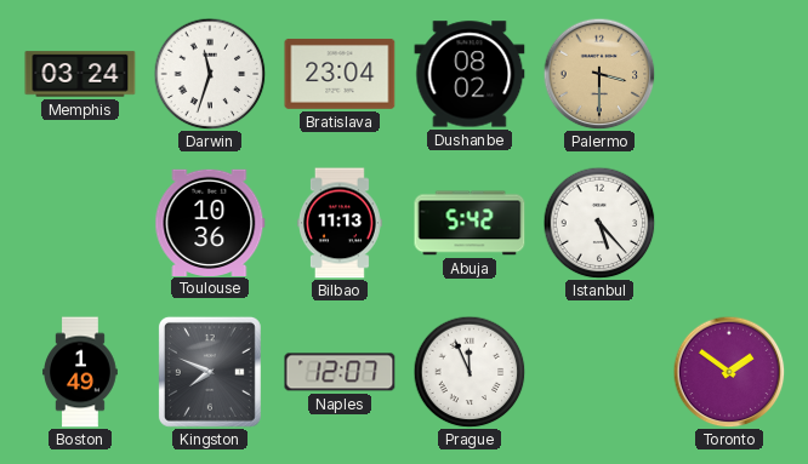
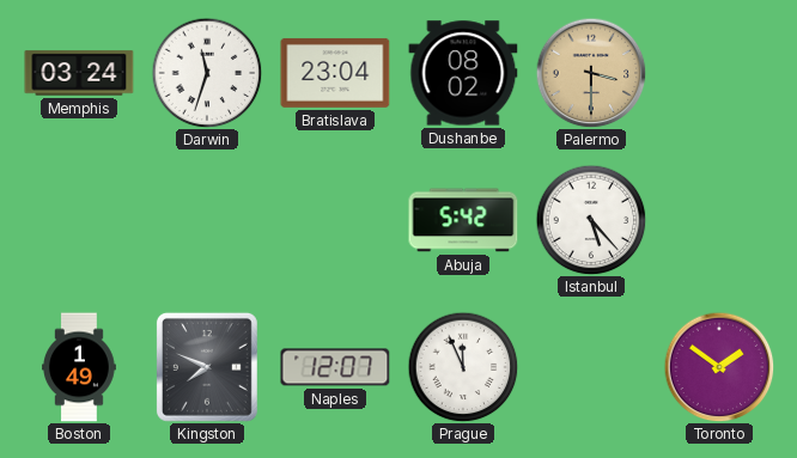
Toulouse: 10:36 -> none
Bilbao: 11:13 -> none
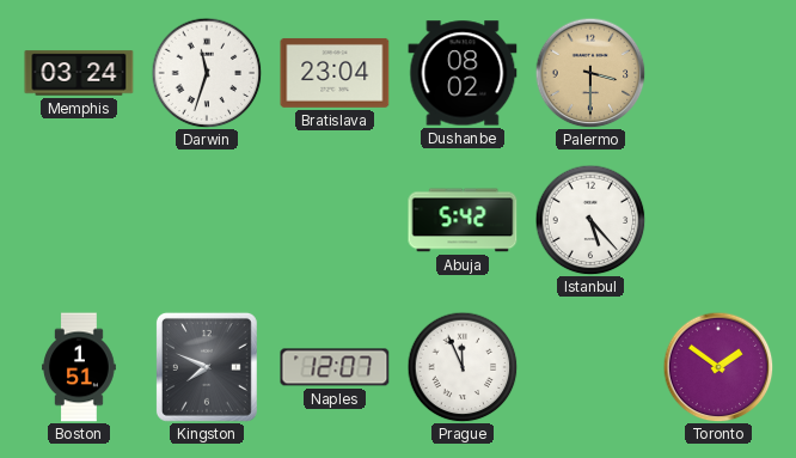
Boston: 1:49 -> 1:51
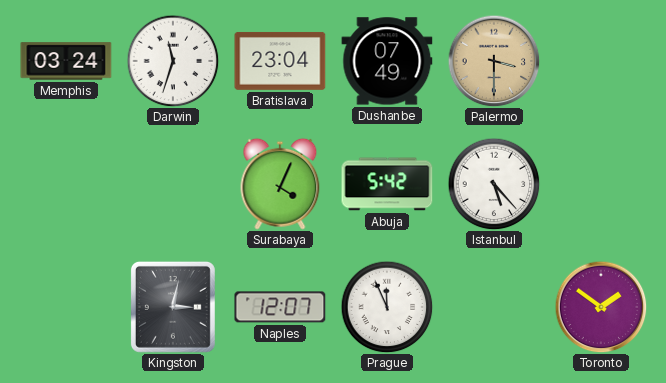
Dushanbe: 08:02 -> 07:49
Surabaya: none -> 4:04
Boston: 1:51 -> none
Kingston: 7:49 -> 3:02
